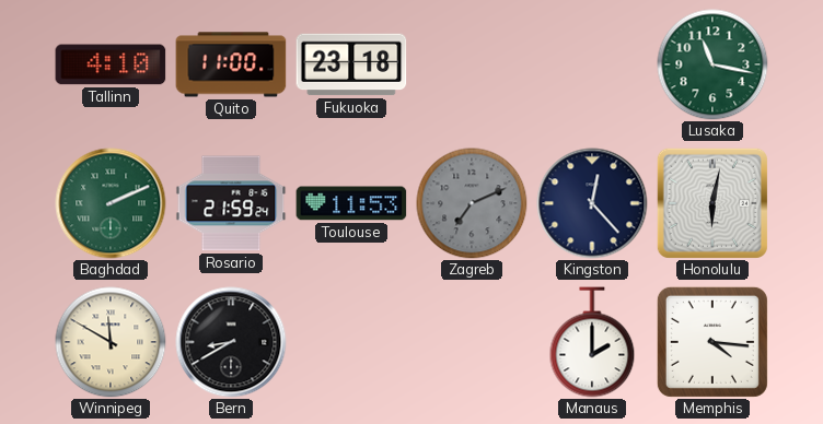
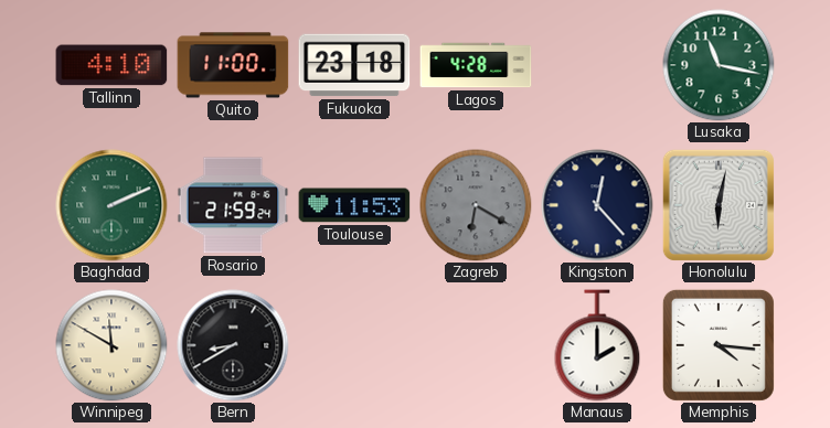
Lagos: none -> 4:28
Zagreb: 7:11 -> 6:20
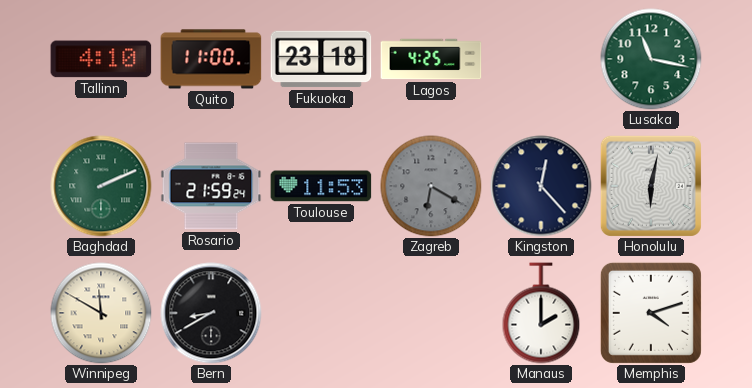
Lagos: 4:28 -> 4:25
Memphis: 4:16 -> 4:12
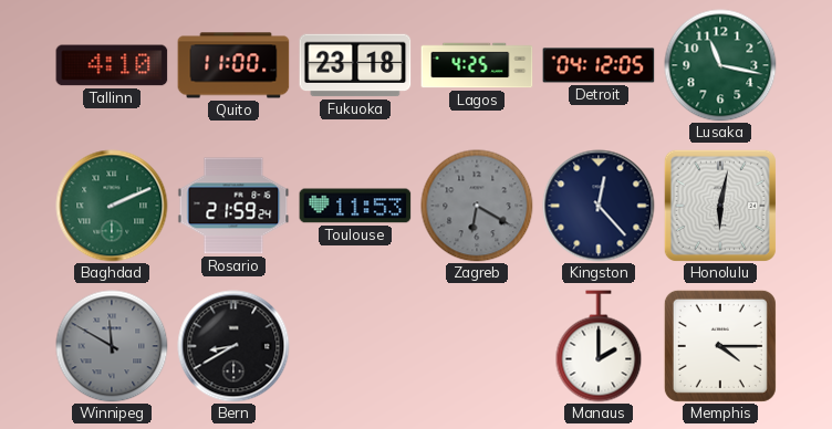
Detroit: none -> 04:12
Winnipeg dial: cream -> grey
Memphis: 4:12 -> 4:15
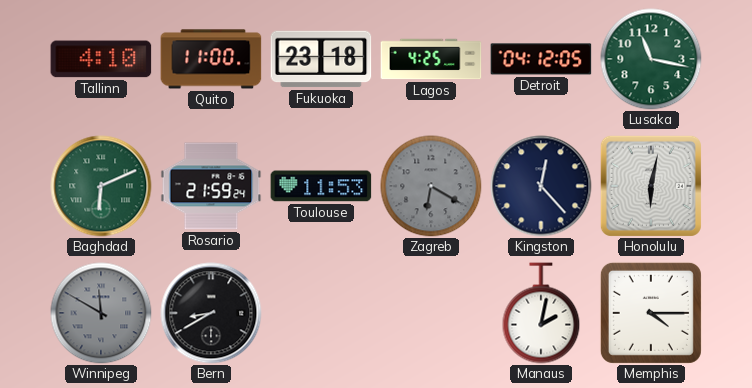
Baghdad: 2:11 -> 6:11
Manaus: 2:00 -> 2:02
